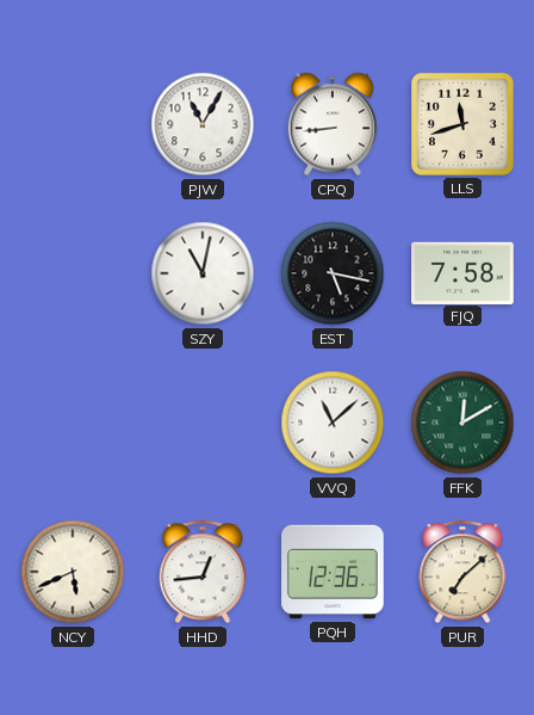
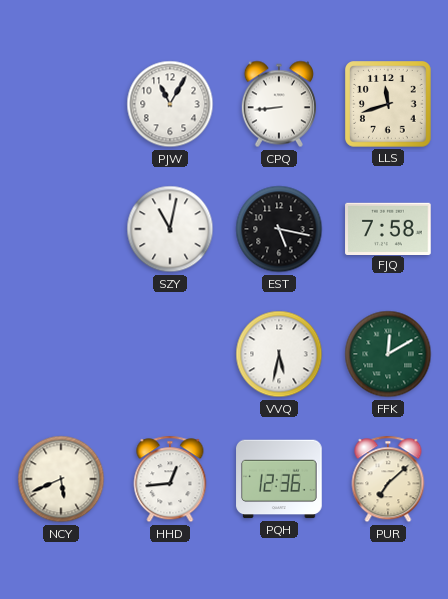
VVQ: 11:08 -> 5:32
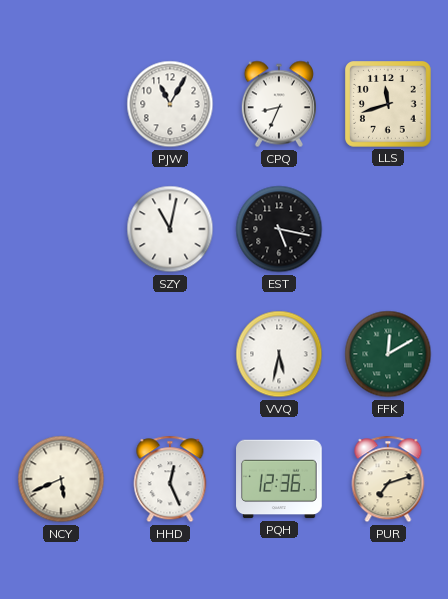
CPQ: 8:44 -> 8:34
FJQ: 7:58 -> none
HHD: 12:44 -> 12:26
PUR: 7:08 -> 7:12
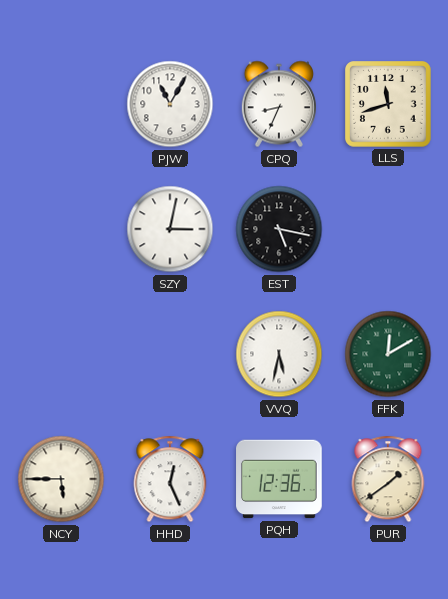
SZY: 11:02 -> 3:02
NCY: 5:41 -> 5:45
PUR: 7:12 -> 1:39
